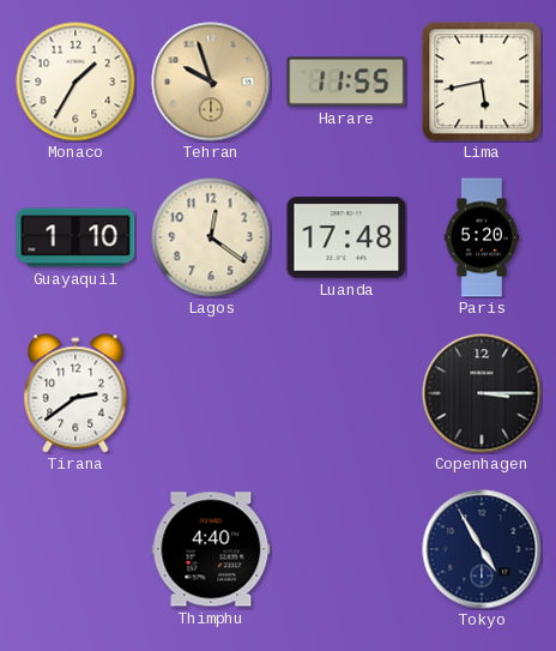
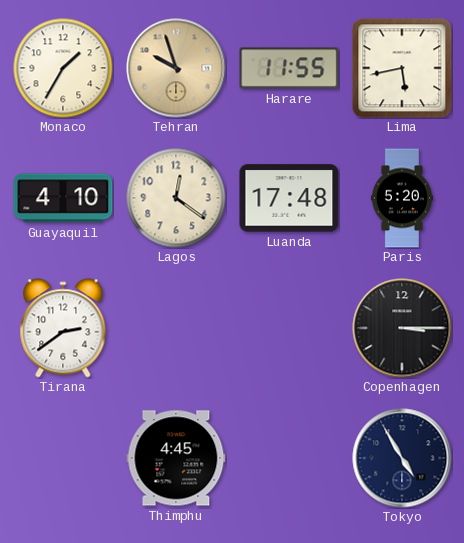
Guayaquil: 1:10 -> 4:10
Thimphu: 4:40 -> 4:45
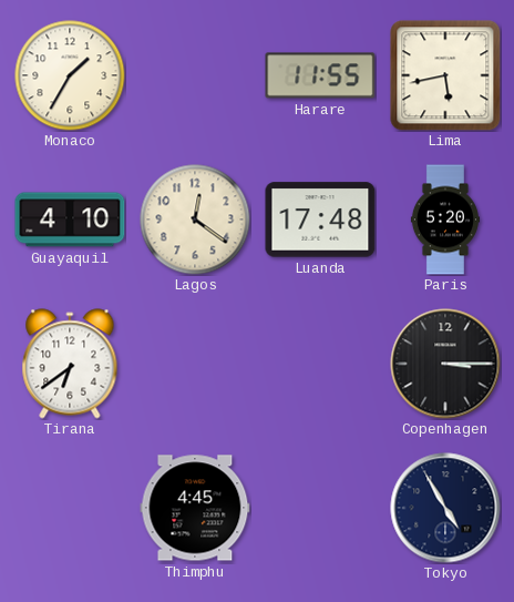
Tehran: 9:57 -> none
Tirana: 2:39 -> 6:39
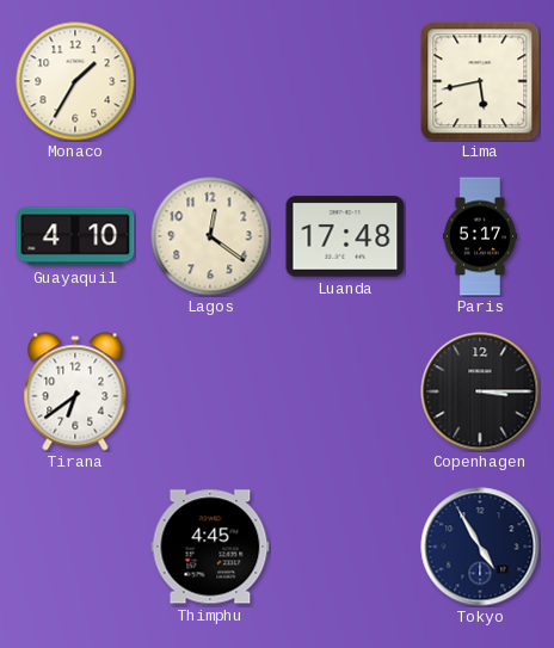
Harare: 11:55 -> none
Paris: 5:20 -> 5:17
